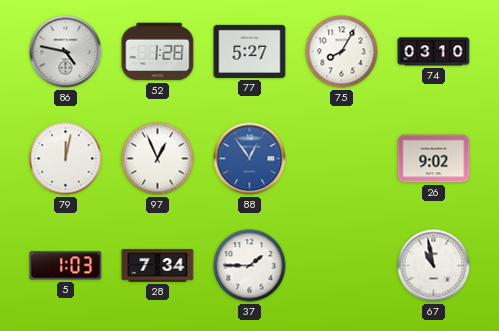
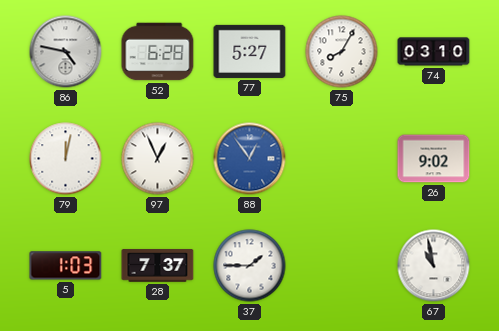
52: 1:28 -> 6:28
28: 7:34 -> 7:37
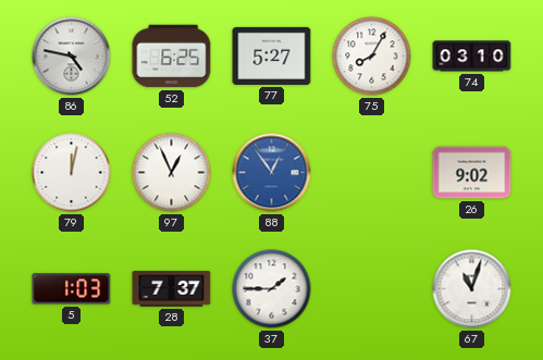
52: 6:28 -> 6:25
67: 10:58 -> 11:03
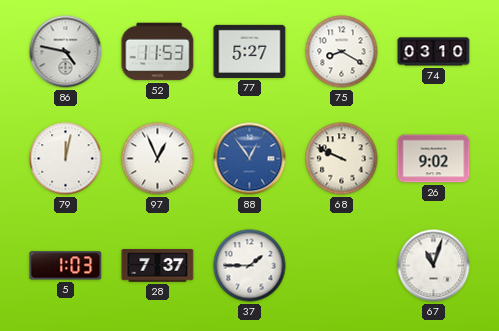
52: 6:25 -> 11:53
75: 8:05 -> 8:20
68: none -> 9:49
